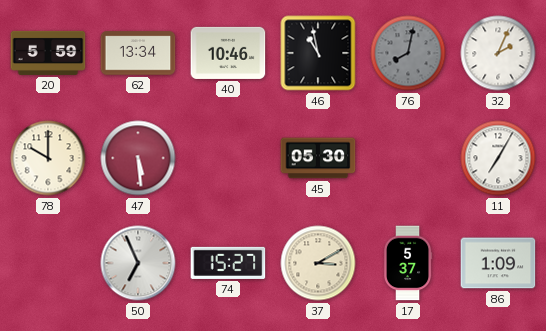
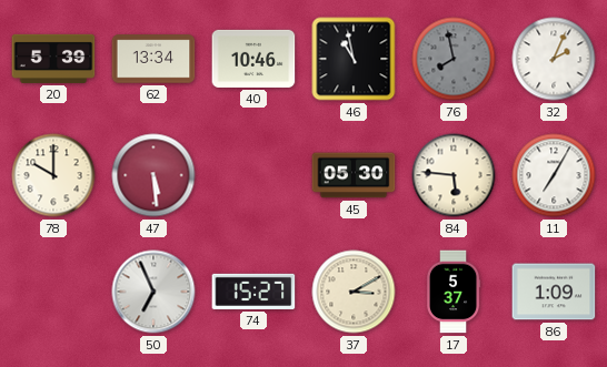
20: 5:59 -> 5:39
76: 8:02 -> 7:58
84: none -> 5:46
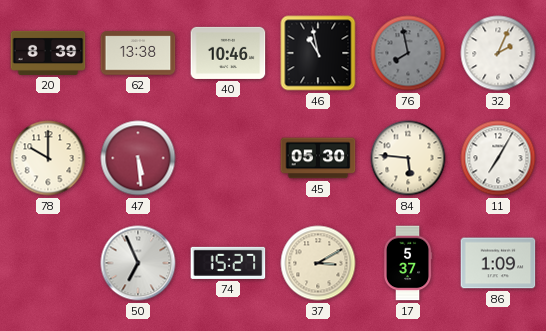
20: 5:39 -> 8:39
62: 13:34 -> 13:38
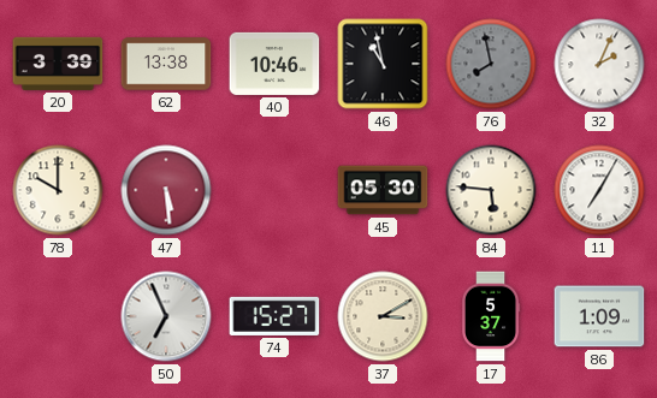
20: 8:39 -> 3:39
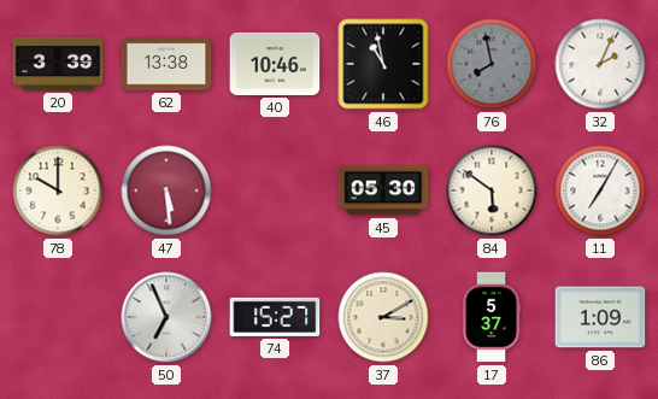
84: 5:46 -> 5:51
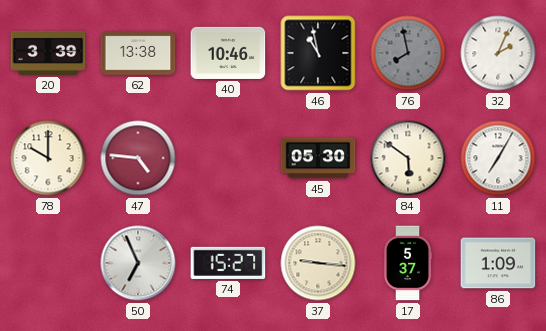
47: 5:29 -> 4:46
37: 3:10 -> 9:16
